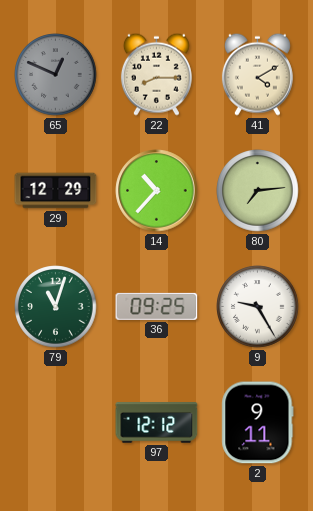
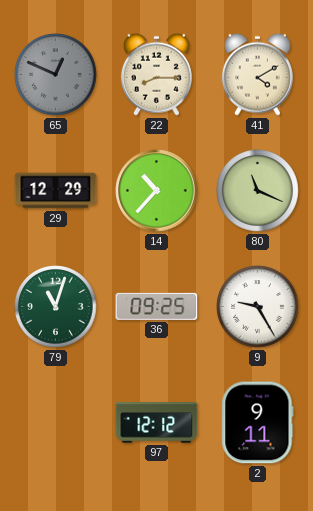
80: 7:14 -> 11:19
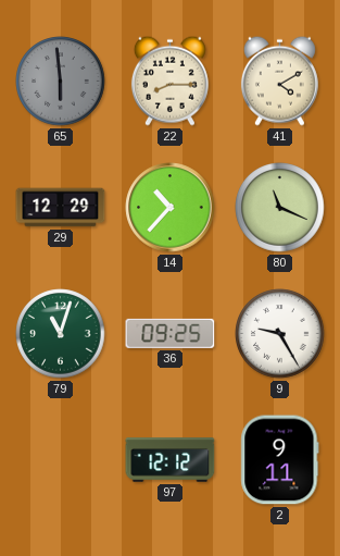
65: 12:49 -> 5:59
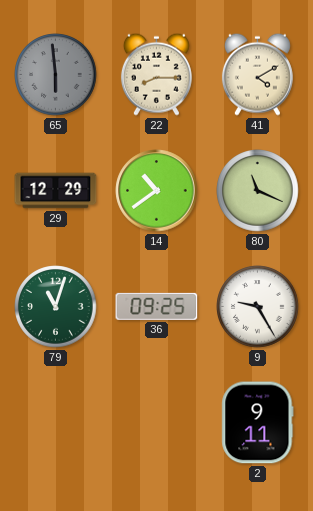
14: 10:37 -> 10:39
97: 12:12 -> none
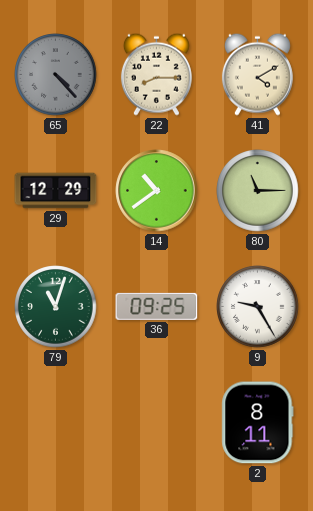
65: 5:59 -> 4:23
80: 11:19 -> 11:15
2: 9:11 -> 8:11
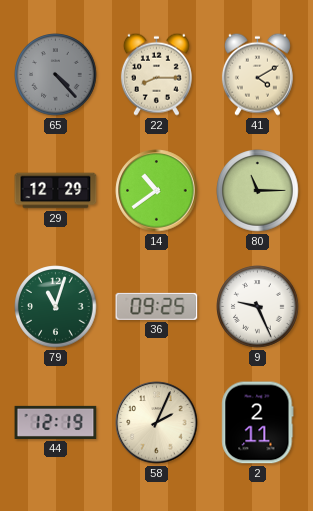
9: 9:25 -> 9:26
44: none -> 12:19
58: none -> 2:04
2: 8:11 -> 2:11
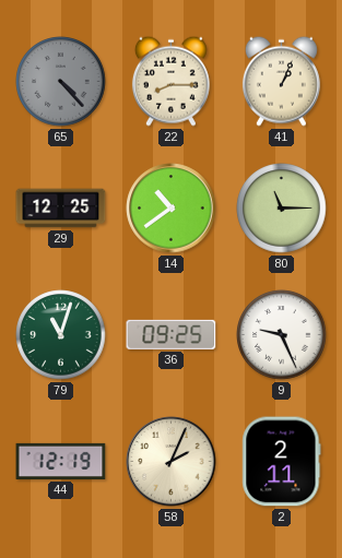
41: 4:10 -> 1:04
29: 12:29 -> 12:25
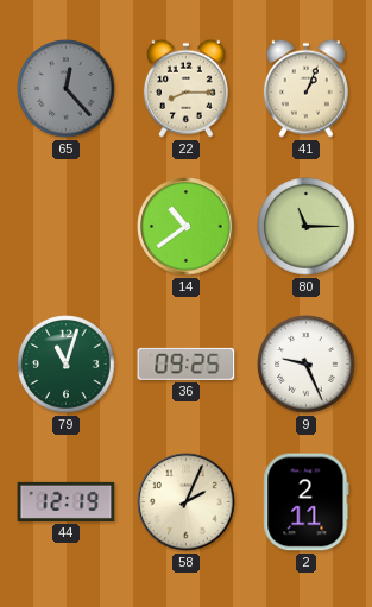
65: 4:23 -> 12:23
29: 12:25 -> none
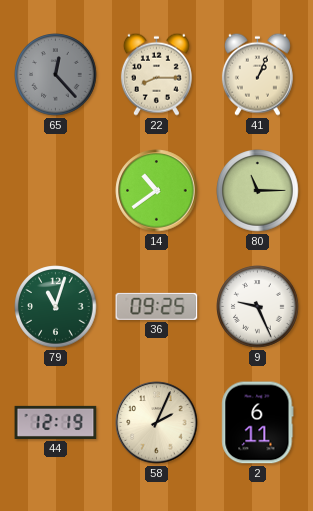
2: 2:11 -> 6:11
